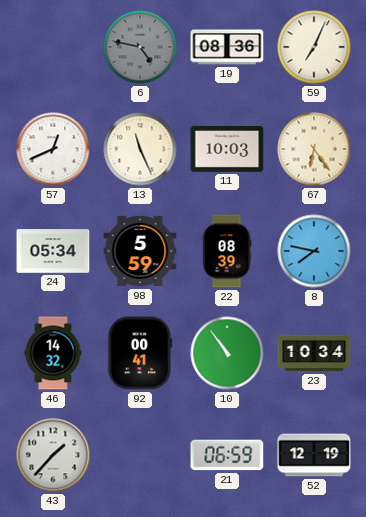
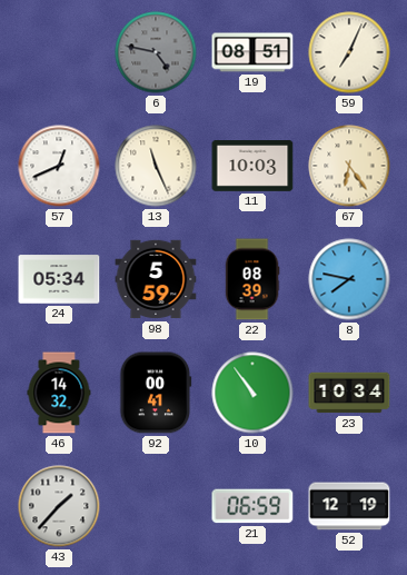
19: 08:36 -> 08:51
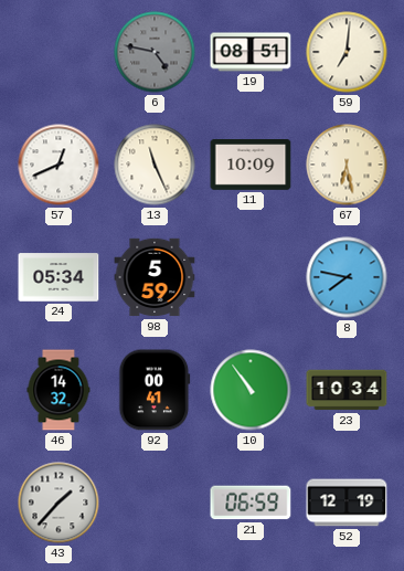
59: 7:04 -> 7:01
11: 10:03 -> 10:09
67: 6:24 -> 6:28
22: 08:39 -> none
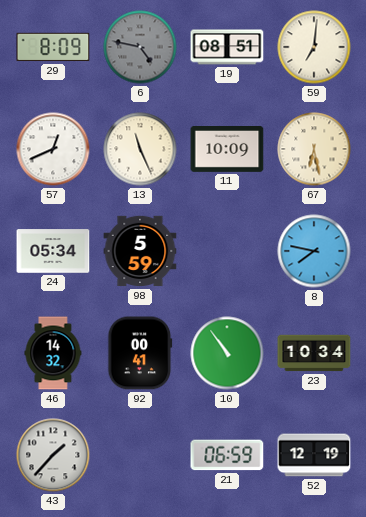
29: none -> 8:09
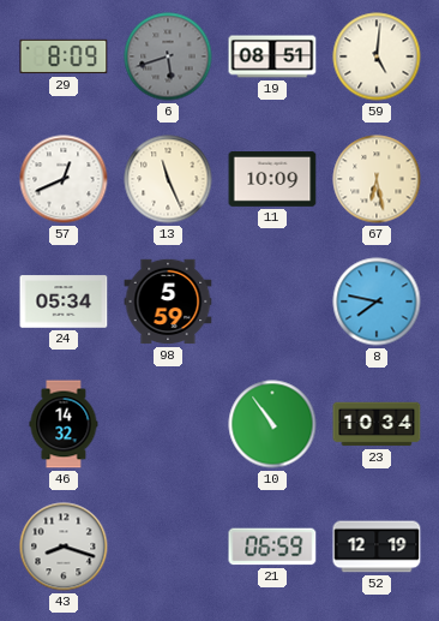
6: 4:47 -> 5:42
59: 7:01 -> 5:01
92: 00:41 -> none
43: 1:37 -> 8:18
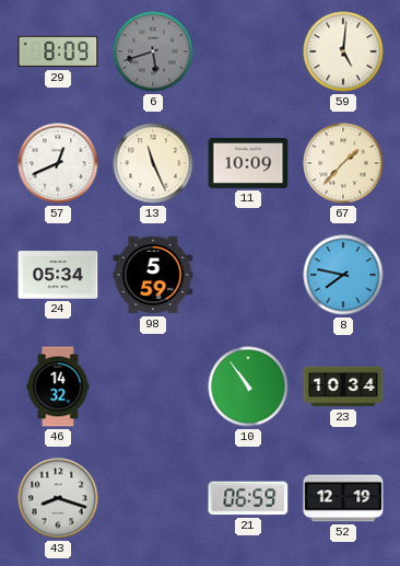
19: 08:51 -> none
67: 6:28 -> 1:37
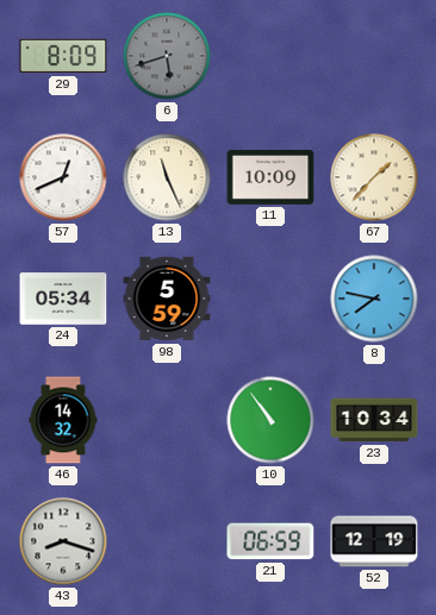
59: 5:01 -> none
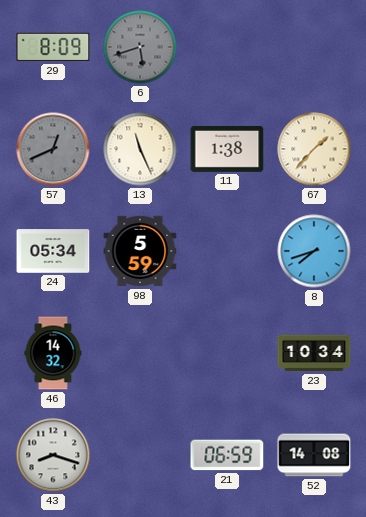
57 dial: white -> grey
11: 10:09 -> 1:38
8: 7:47 -> 7:42
10: 10:54 -> none
52: 12:19 -> 14:08
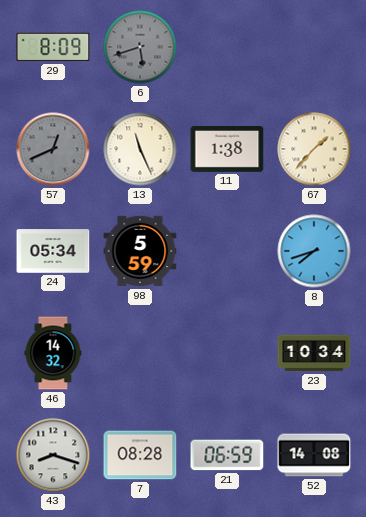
7: none -> 08:28
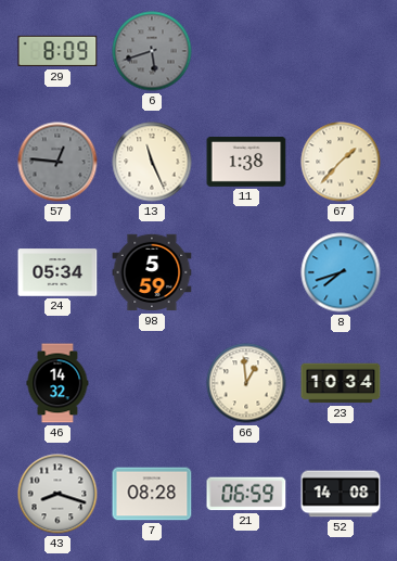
57: 12:41 -> 12:46
66: none -> 12:59
